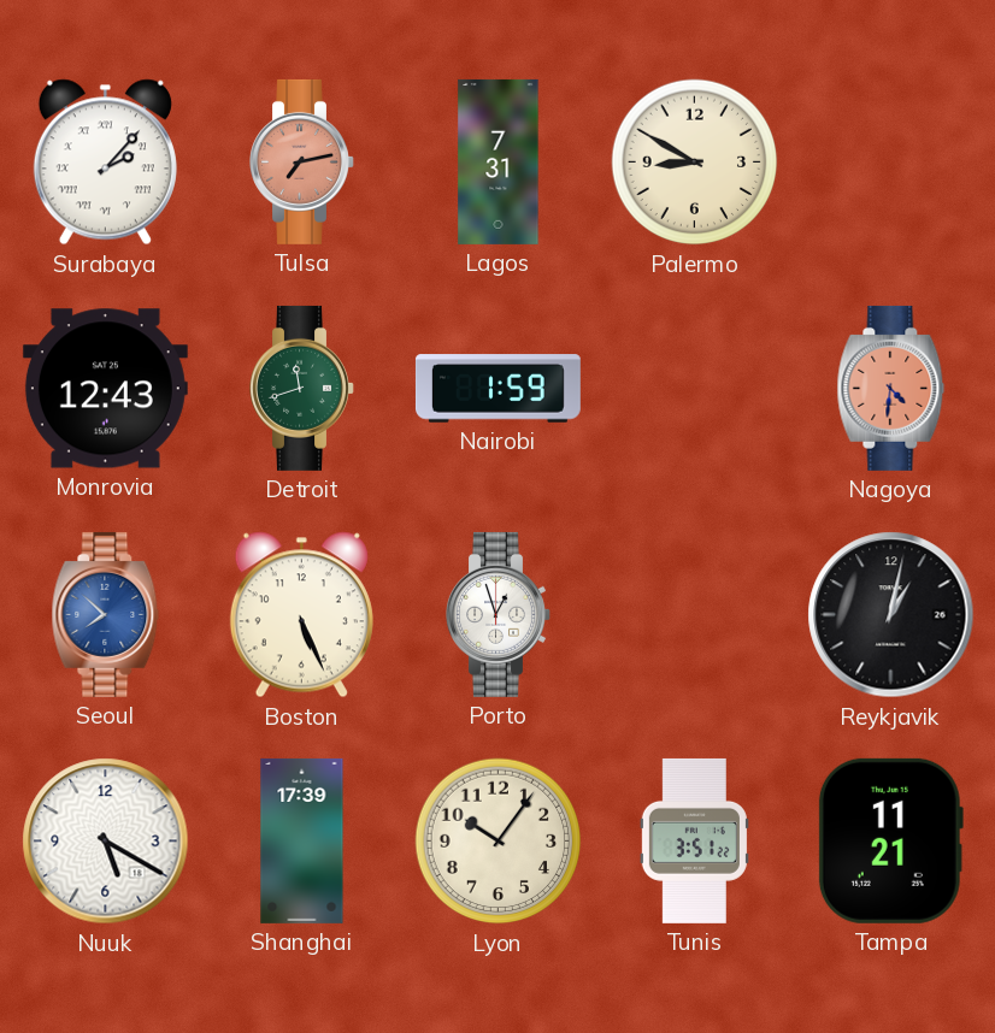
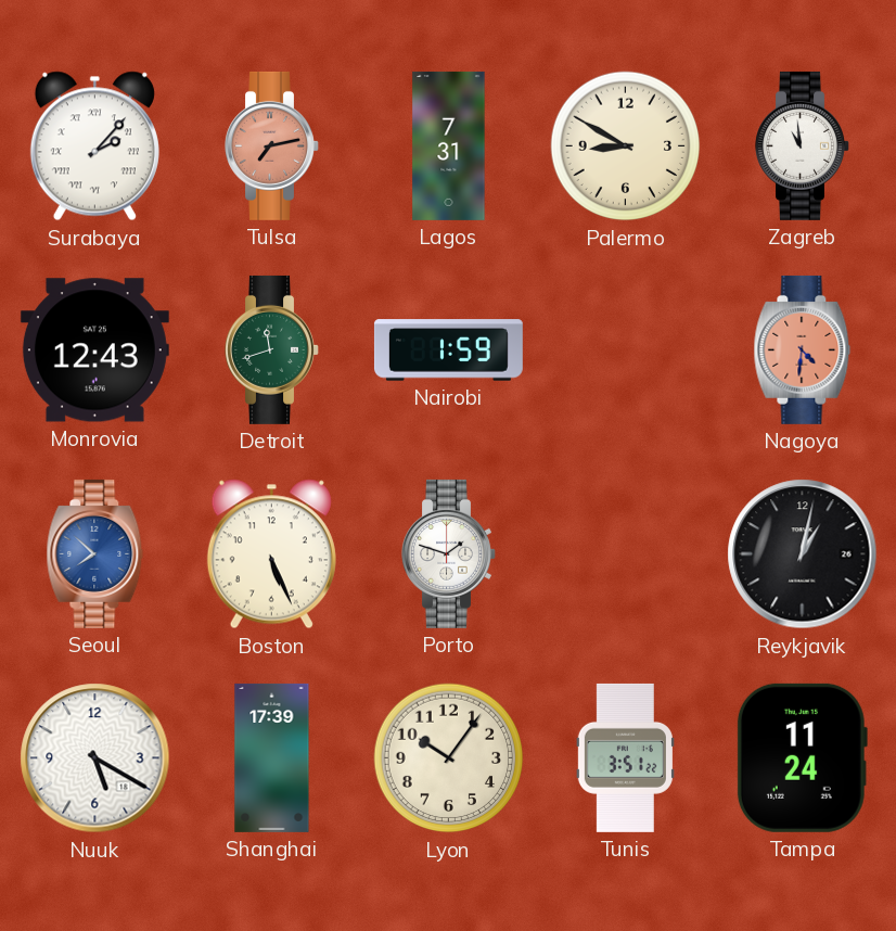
Zagreb: none -> 10:59
Porto: 12:57 -> 1:48
Tampa: 11:21 -> 11:24
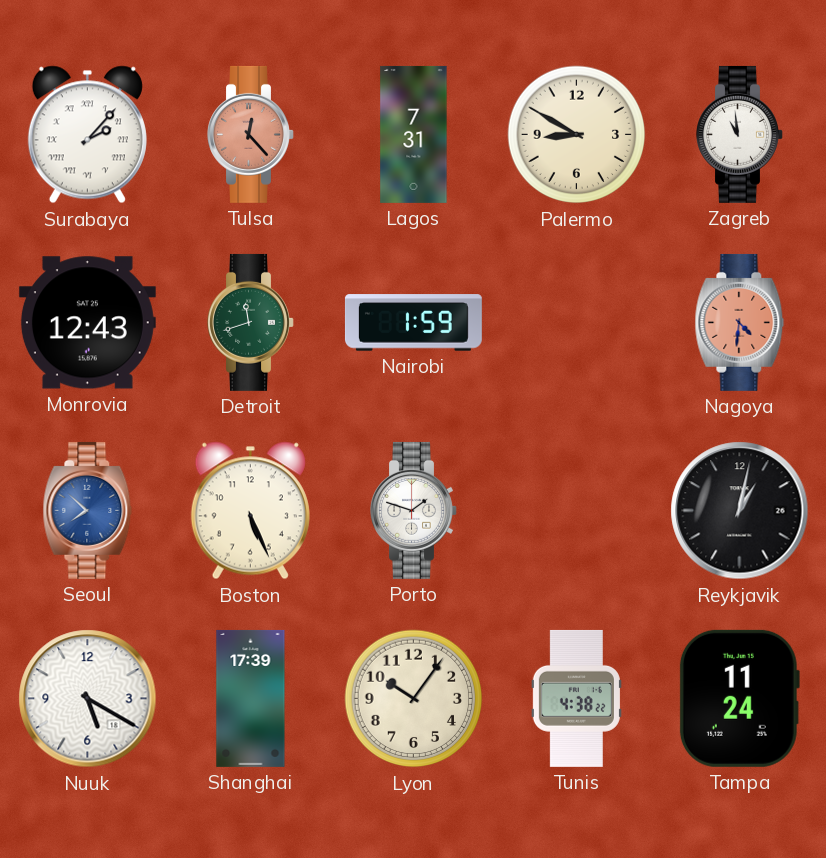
Tulsa: 7:13 -> 12:23
Tunis: 3:51 -> 4:38
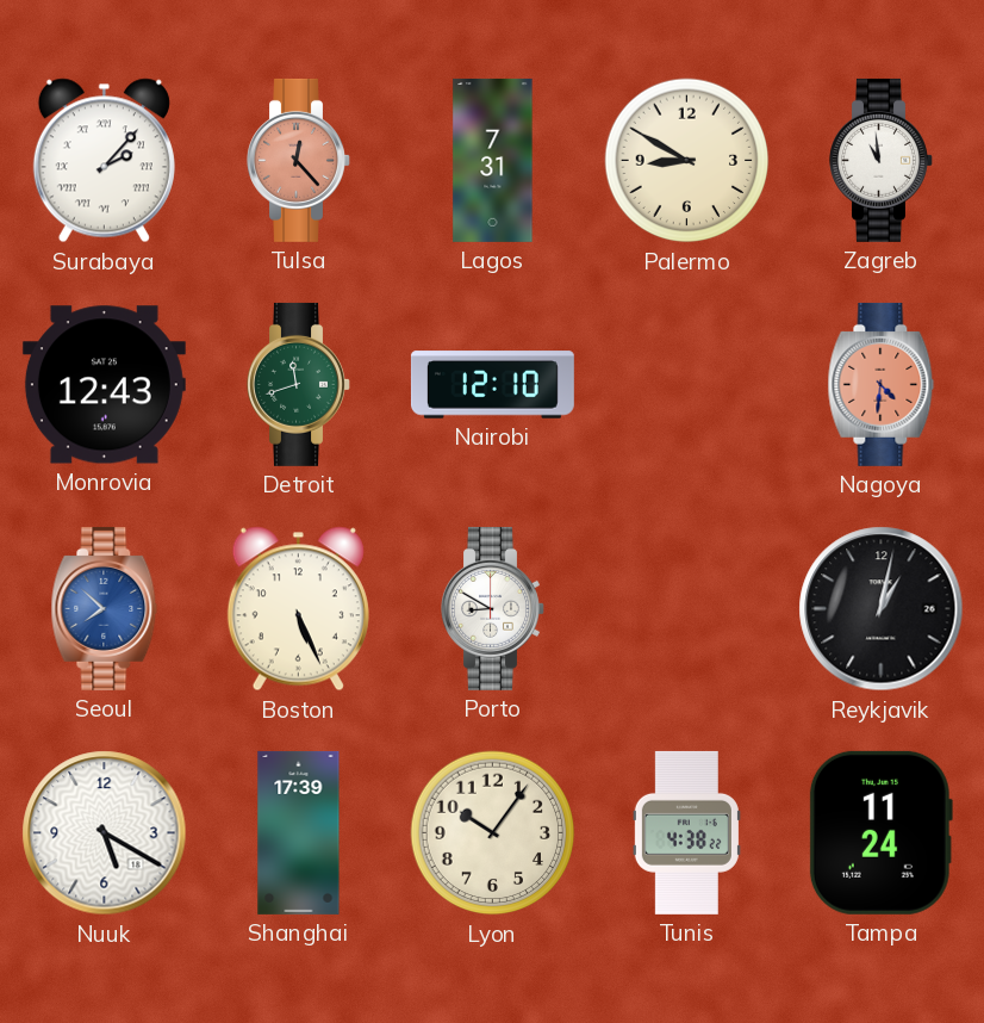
Nairobi: 1:59 -> 12:10
Porto: 1:48 -> 8:50
